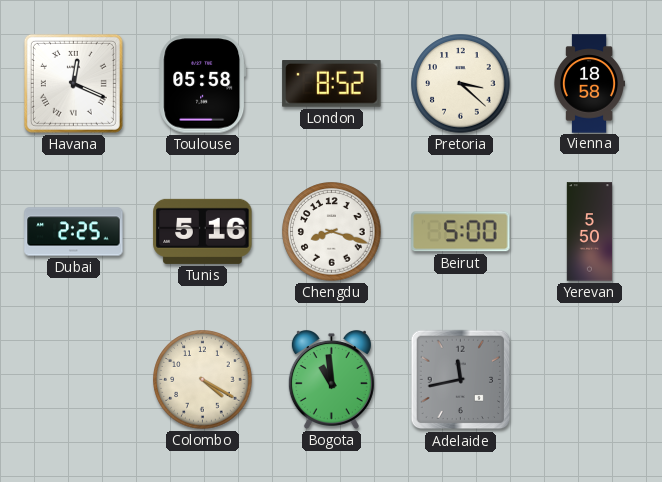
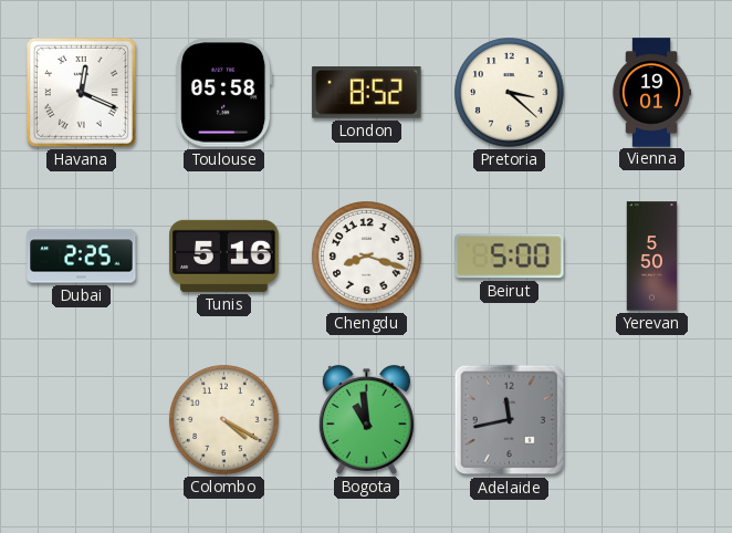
Vienna: 18:58 -> 19:01
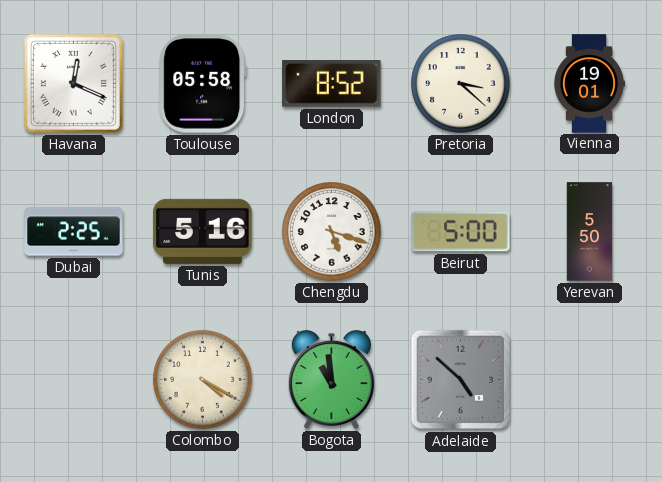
Chengdu: 8:18 -> 5:18
Adelaide: 11:43 -> 4:52
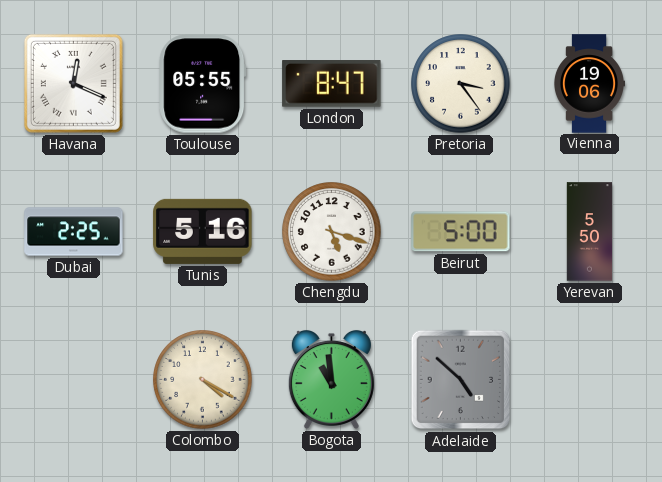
Toulouse: 05:58 -> 05:55
London: 8:52 -> 8:47
Pretoria: 3:22 -> 3:24
Vienna: 19:01 -> 19:06
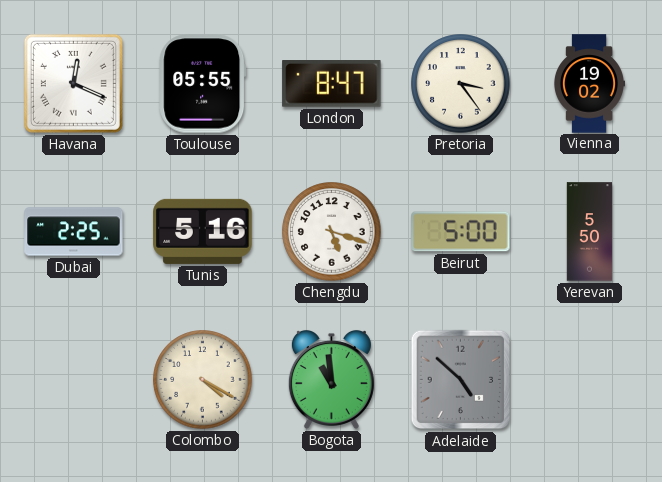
Vienna: 19:06 -> 19:02
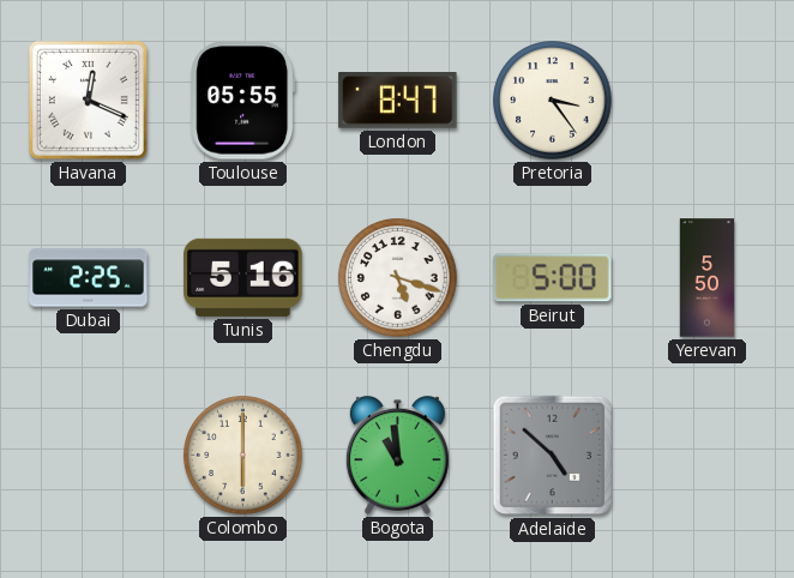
Vienna: 19:02 -> none
Colombo: 4:20 -> 6:00
